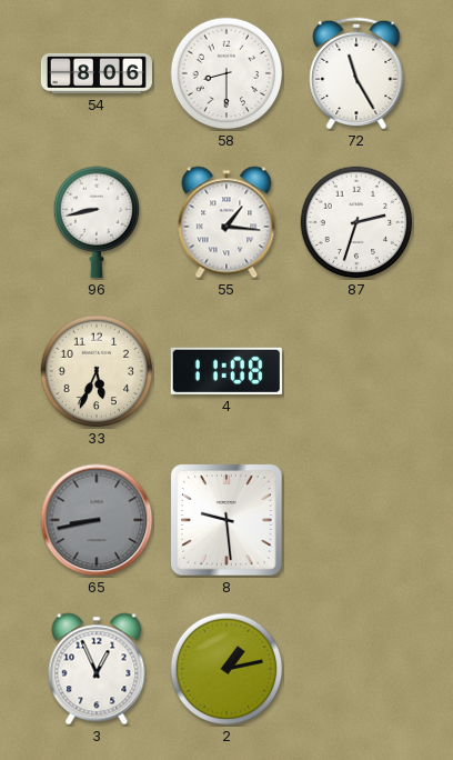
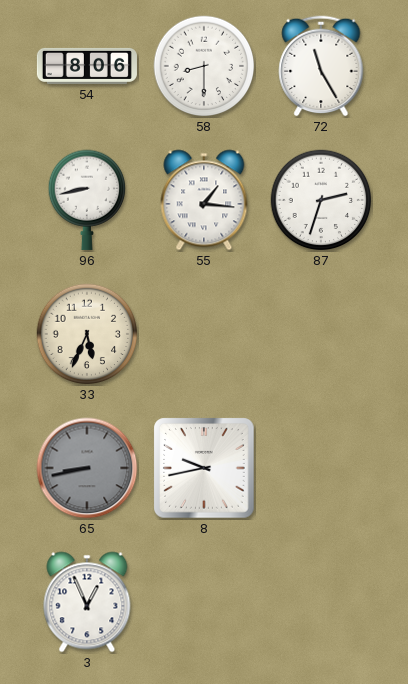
4: 11:08 -> none
8: 9:29 -> 9:43
2: 1:13 -> none
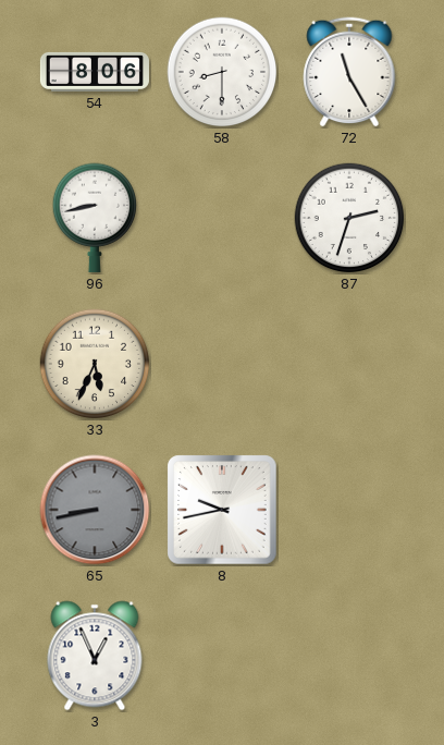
55: 1:16 -> none
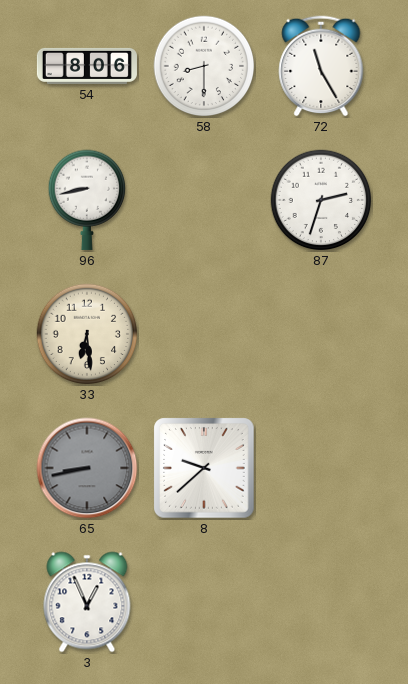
33: 5:34 -> 6:29
8: 9:43 -> 9:38
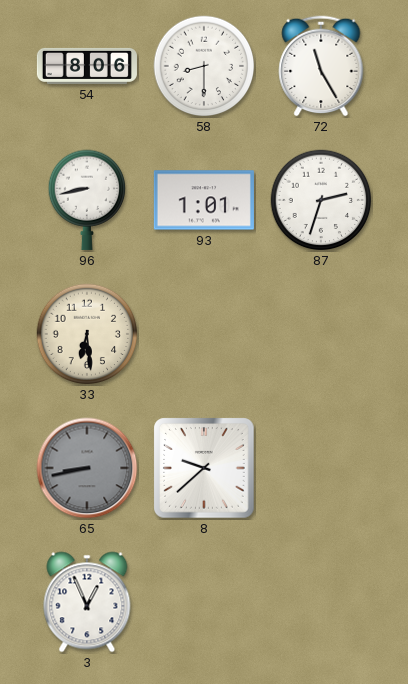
93: none -> 1:01
